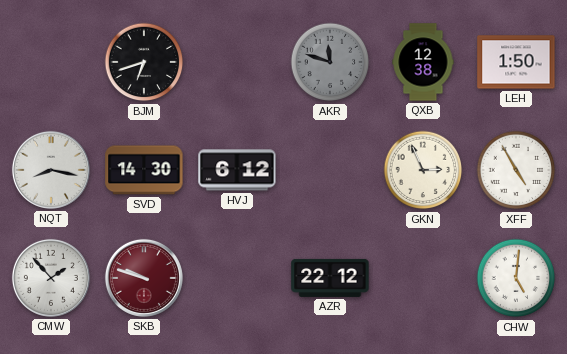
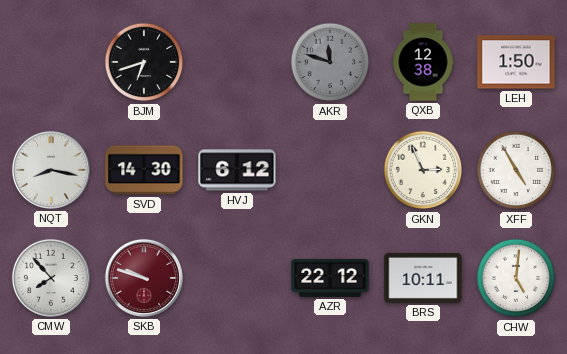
CMW: 1:53 -> 7:53
BRS: none -> 10:11
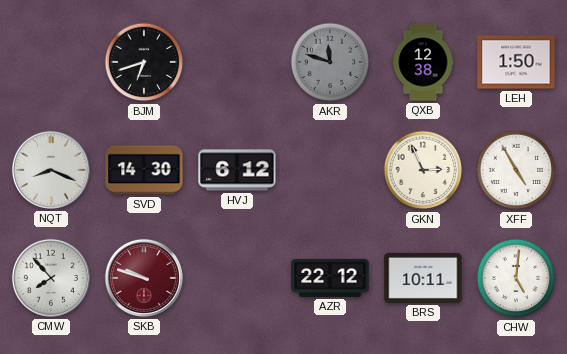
NQT: 8:17 -> 8:19
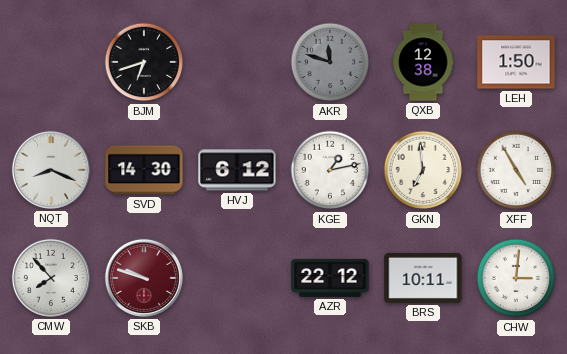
KGE: none -> 1:13
GKN: 2:56 -> 6:59
CHW: 5:01 -> 3:01
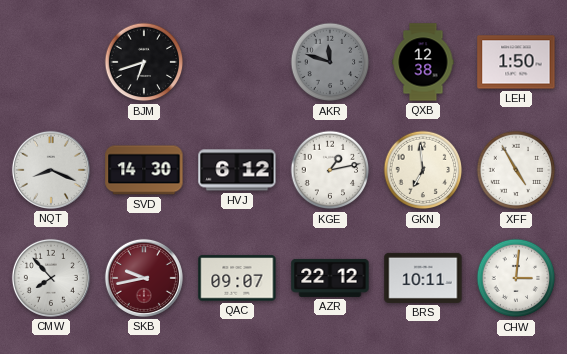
SKB: 9:48 -> 9:43
QAC: none -> 09:07
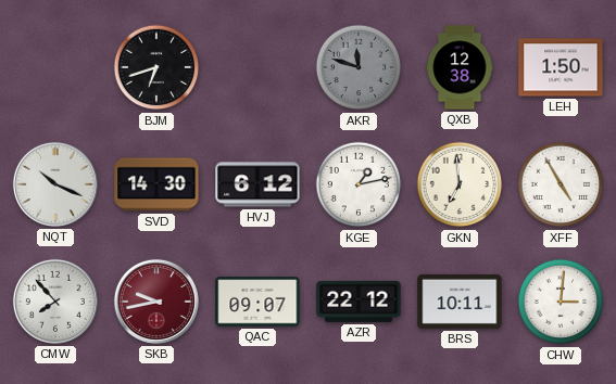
NQT: 8:19 -> 10:19
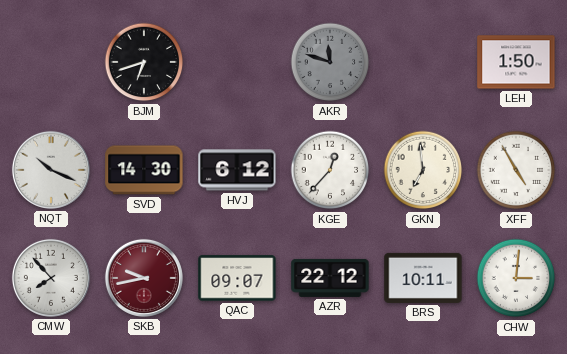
QXB: 12:38 -> none
KGE: 1:13 -> 12:37
